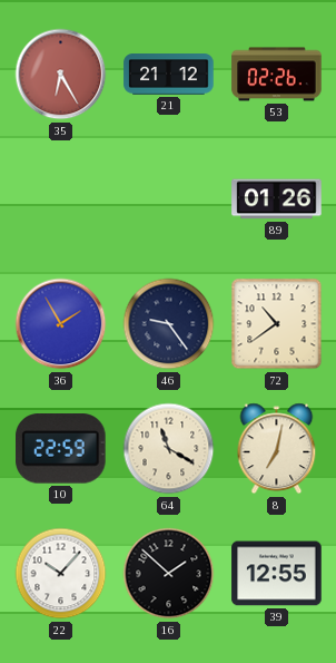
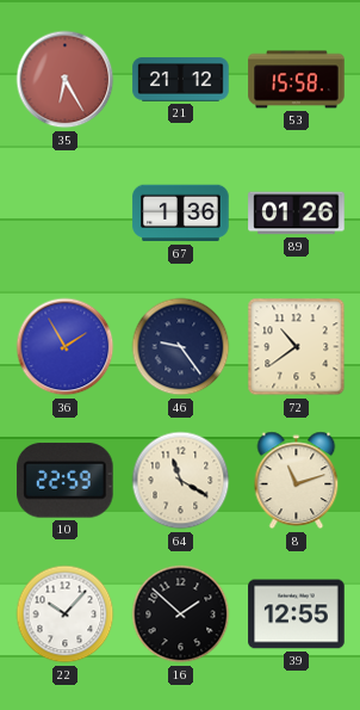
53: 02:26 -> 15:58
67: none -> 1:36
8: 7:02 -> 11:12
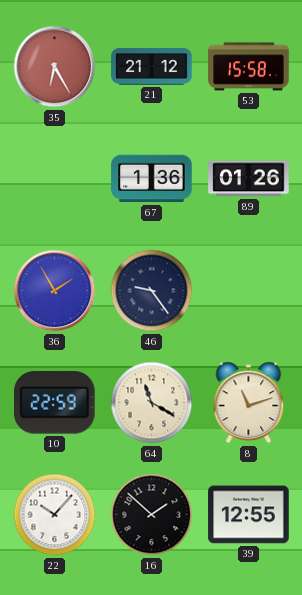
72: 10:39 -> none
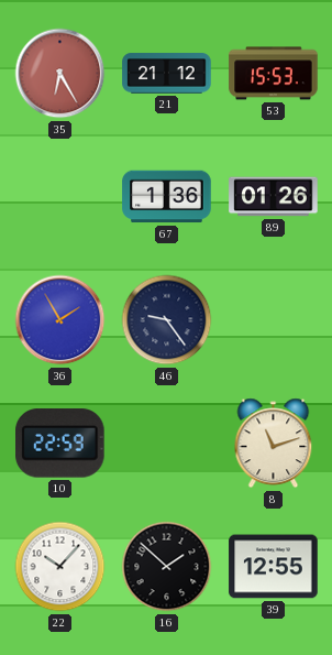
53: 15:58 -> 15:53
64: 11:20 -> none
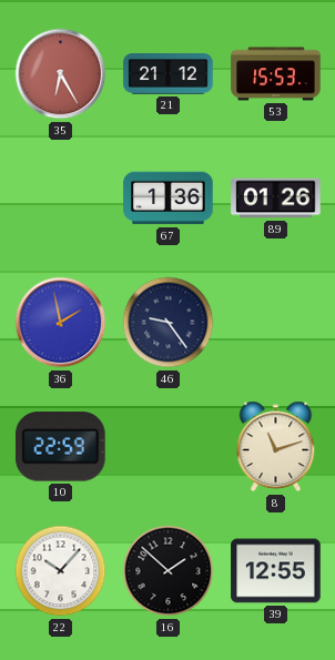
36: 1:55 -> 1:58
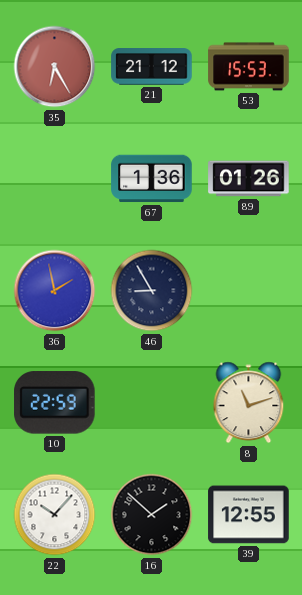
46: 9:24 -> 8:55
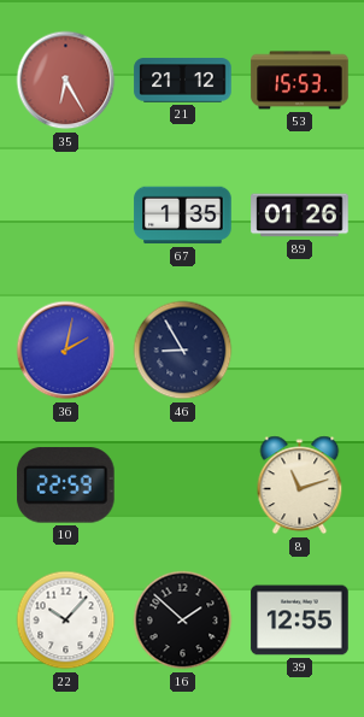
67: 1:36 -> 1:35
36: 1:58 -> 2:02
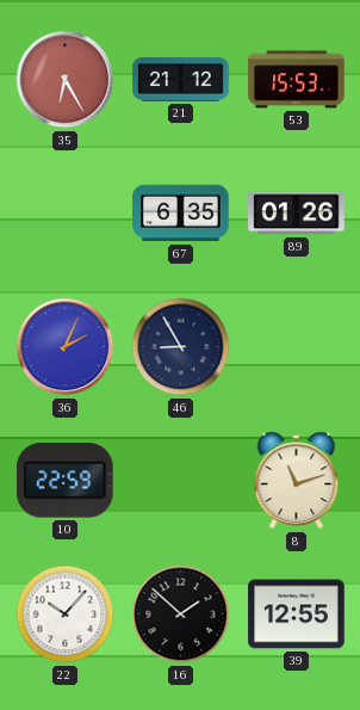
67: 1:35 -> 6:35
36: 2:02 -> 2:04
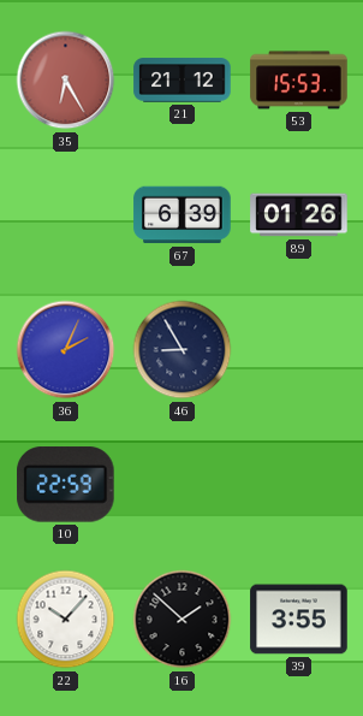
67: 6:35 -> 6:39
8: 11:12 -> none
39: 12:55 -> 3:55
